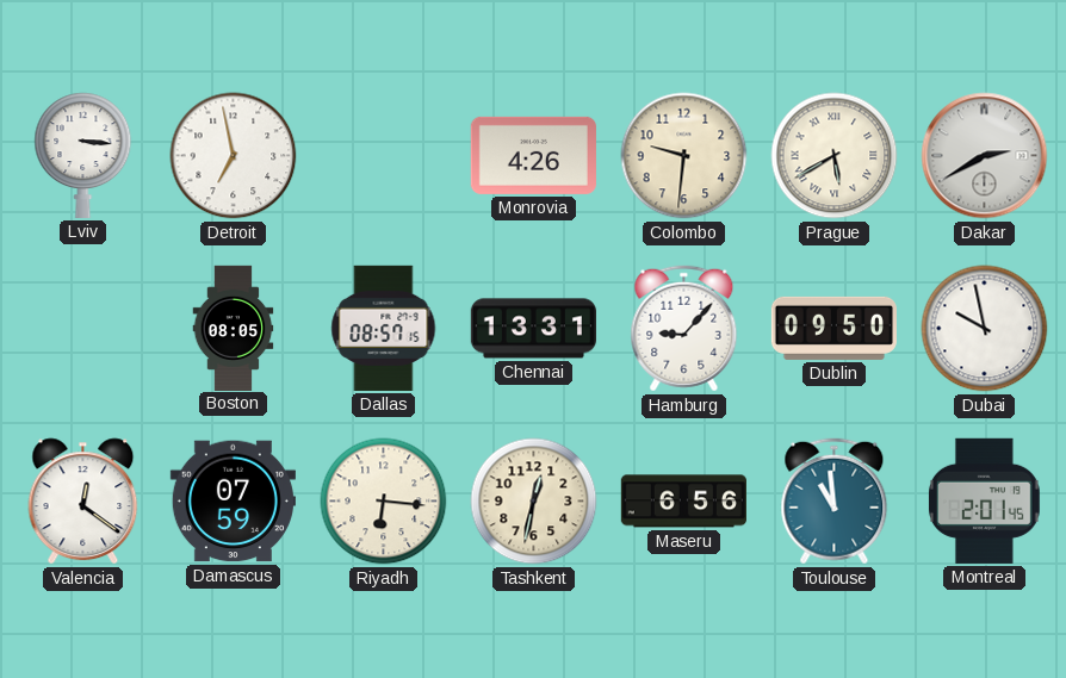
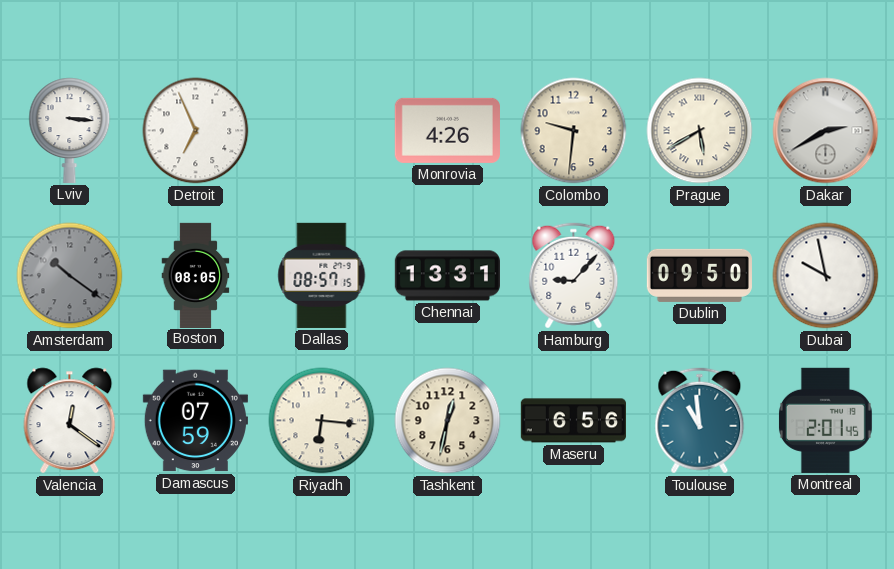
Detroit: 6:58 -> 6:56
Amsterdam: none -> 10:21
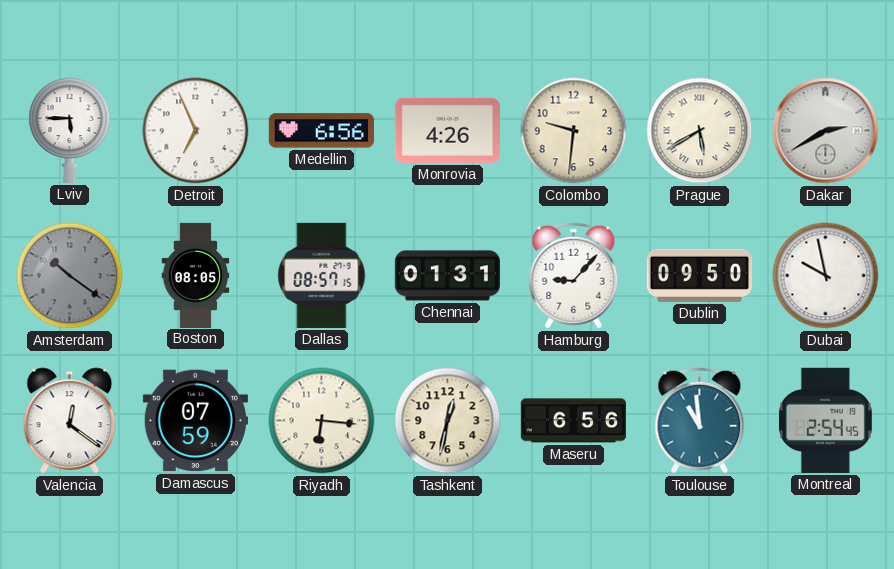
Lviv: 3:16 -> 5:45
Medellin: none -> 6:56
Chennai: 13:31 -> 01:31
Montreal: 2:01 -> 2:54
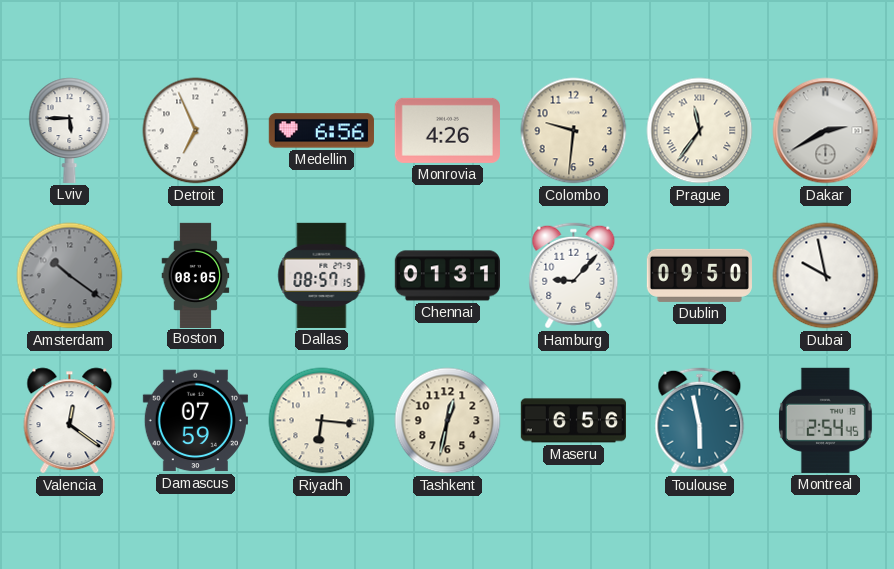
Prague: 5:40 -> 11:36
Toulouse: 10:59 -> 5:58
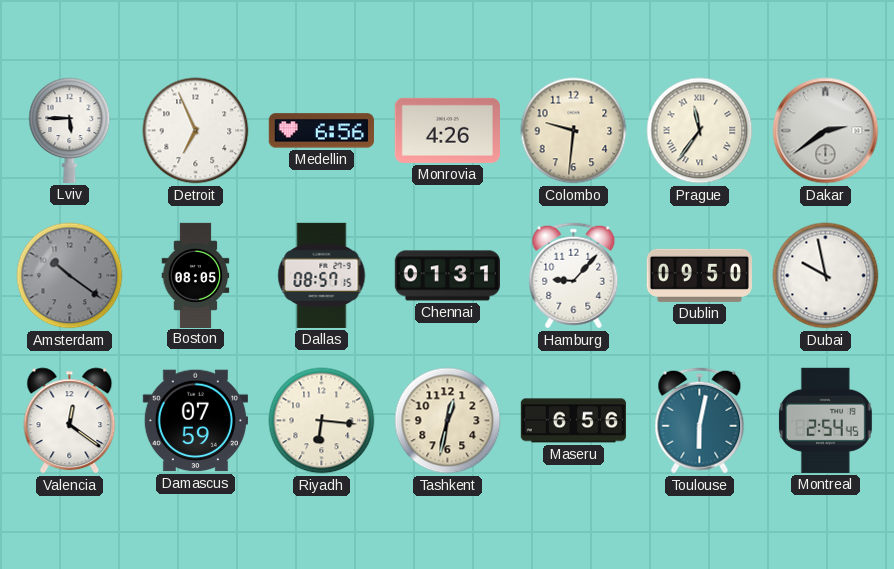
Dakar: 2:40 -> 2:39
Toulouse: 5:58 -> 6:02
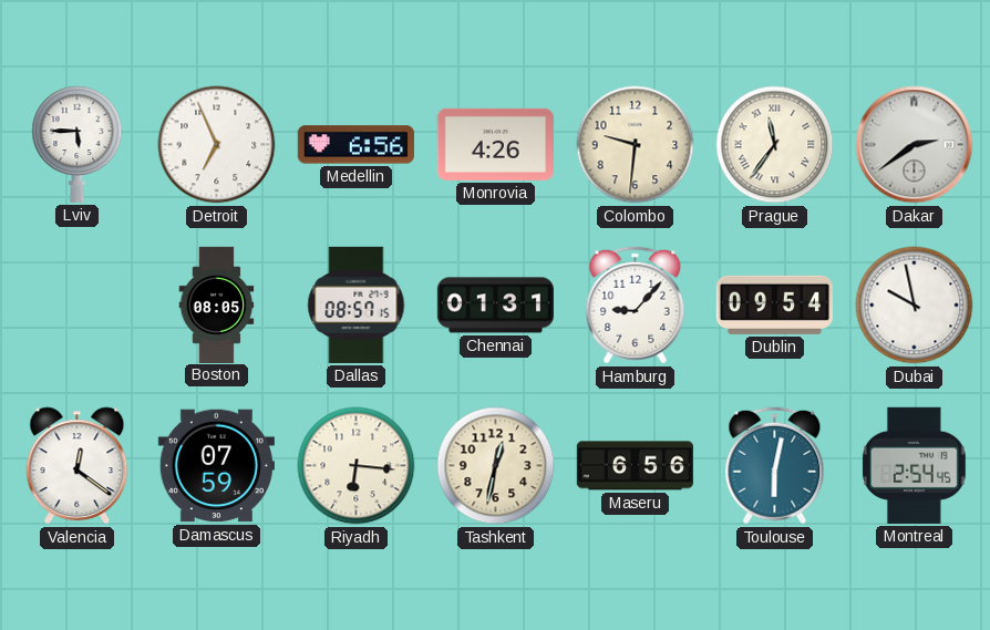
Amsterdam: 10:21 -> none
Dublin: 09:50 -> 09:54
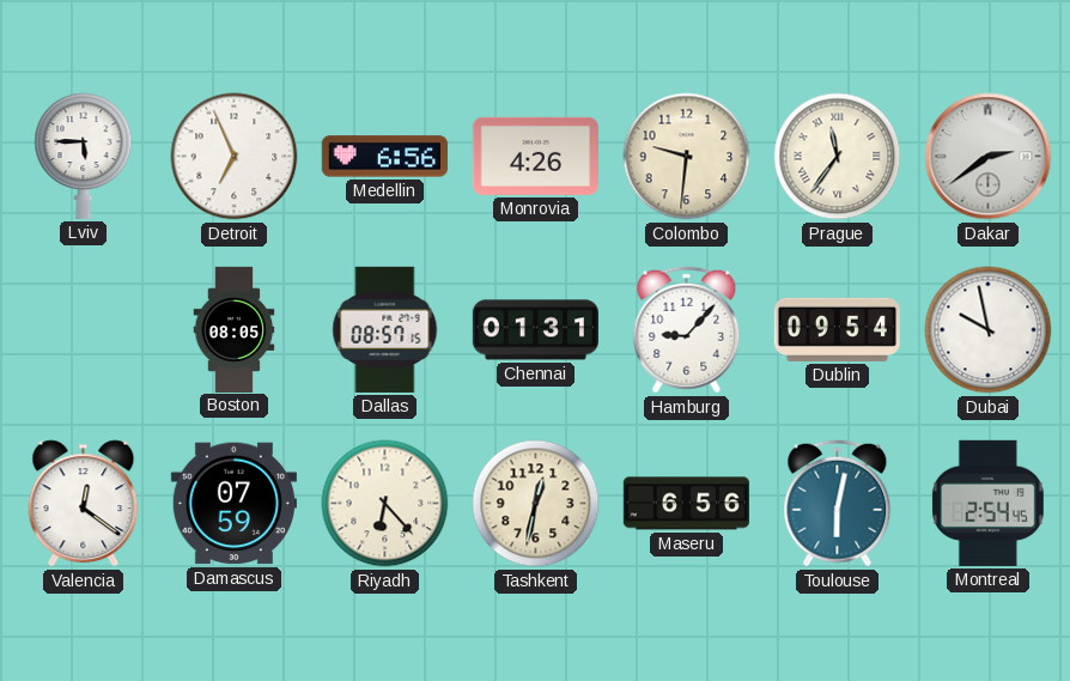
Riyadh: 6:16 -> 6:23
